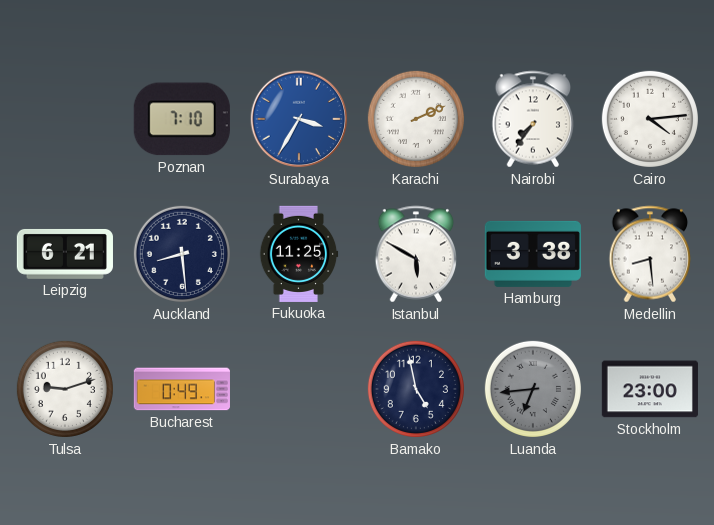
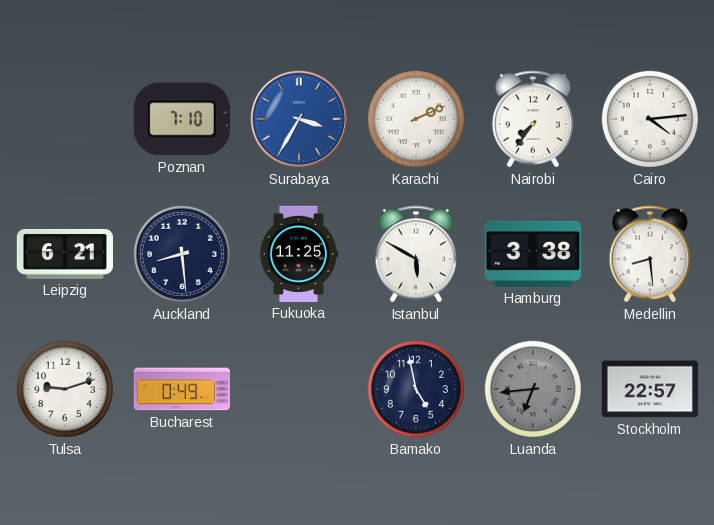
Stockholm: 23:00 -> 22:57
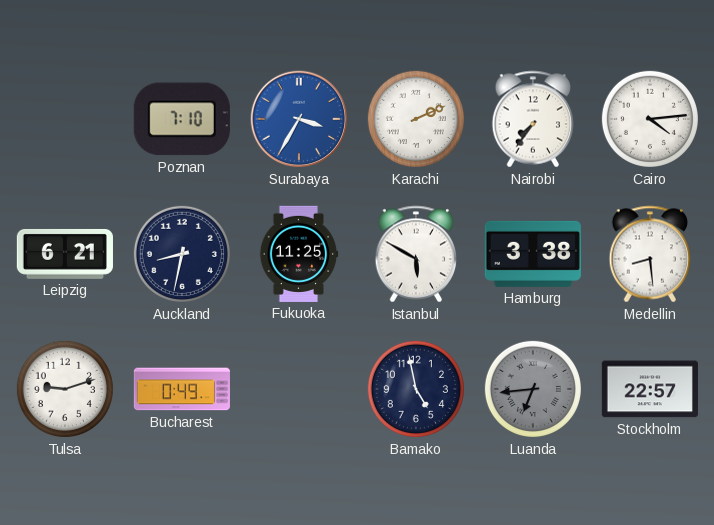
Auckland: 8:29 -> 8:32
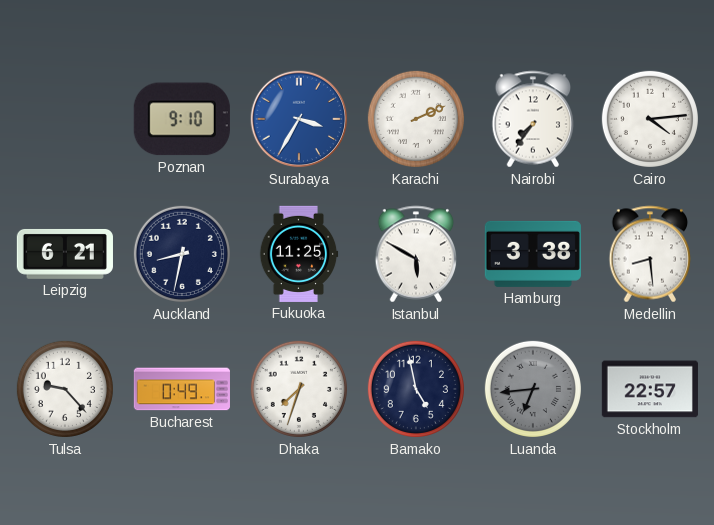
Poznan: 7:10 -> 9:10
Tulsa: 9:12 -> 9:23
Dhaka: none -> 7:33
